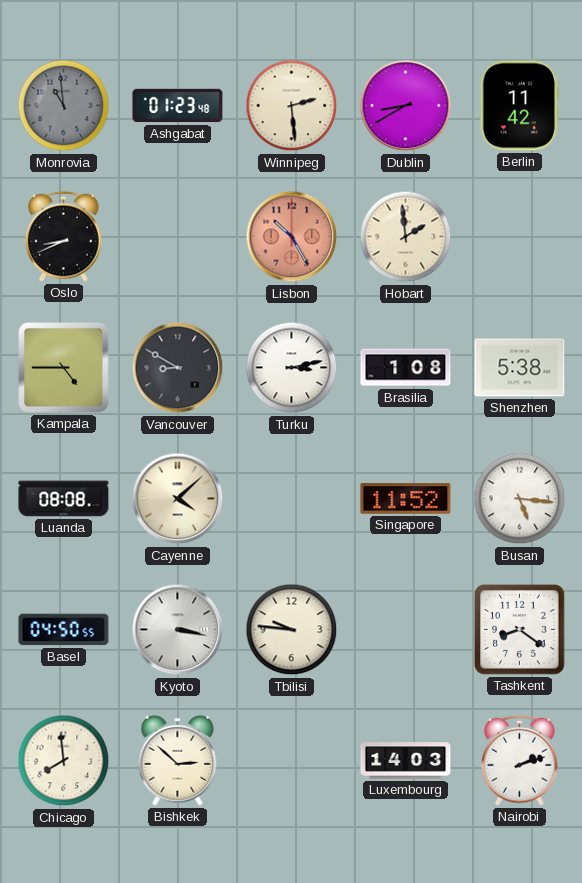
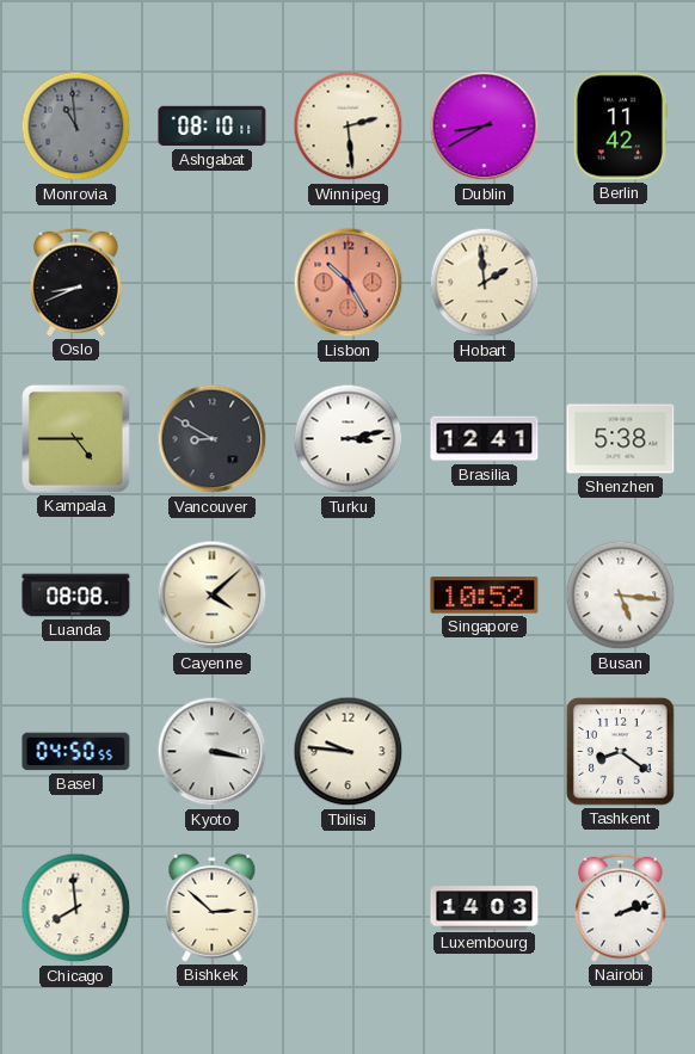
Ashgabat: 01:23 -> 08:10
Brasilia: 1:08 -> 12:41
Singapore: 11:52 -> 10:52
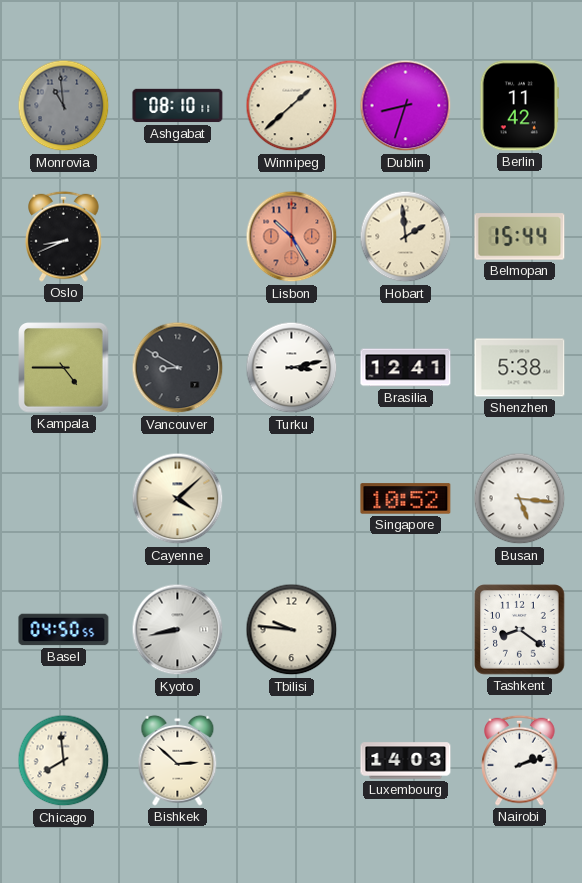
Winnipeg: 2:29 -> 1:38
Dublin: 8:40 -> 8:33
Belmopan: none -> 15:44
Luanda: 08:08 -> none
Kyoto: 3:17 -> 8:43
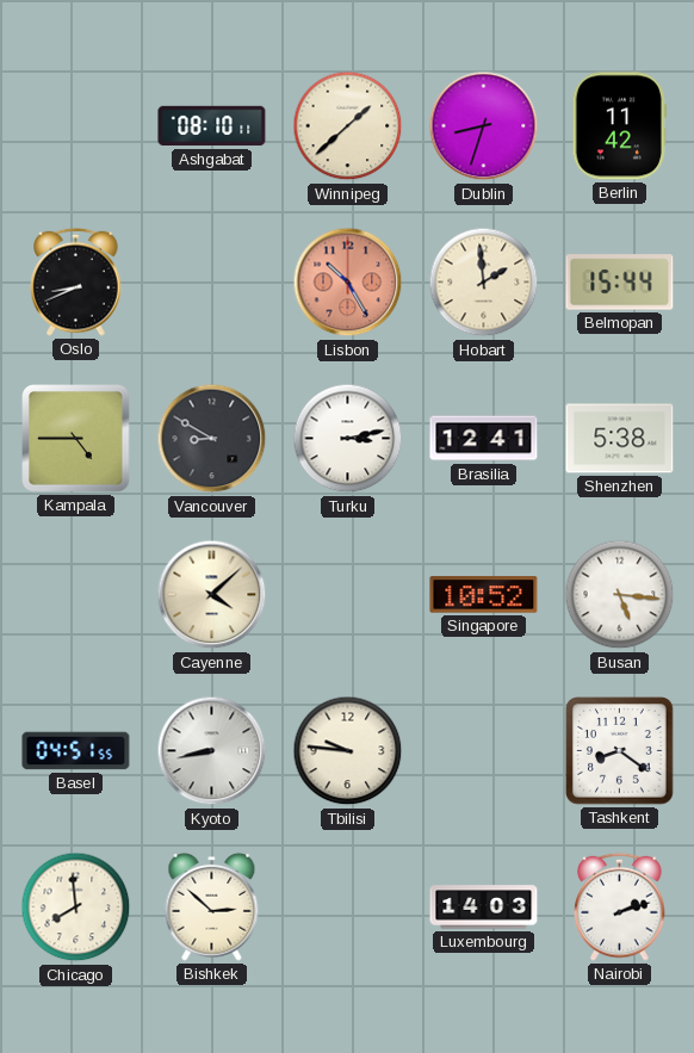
Monrovia: 10:59 -> none
Basel: 04:50 -> 04:51
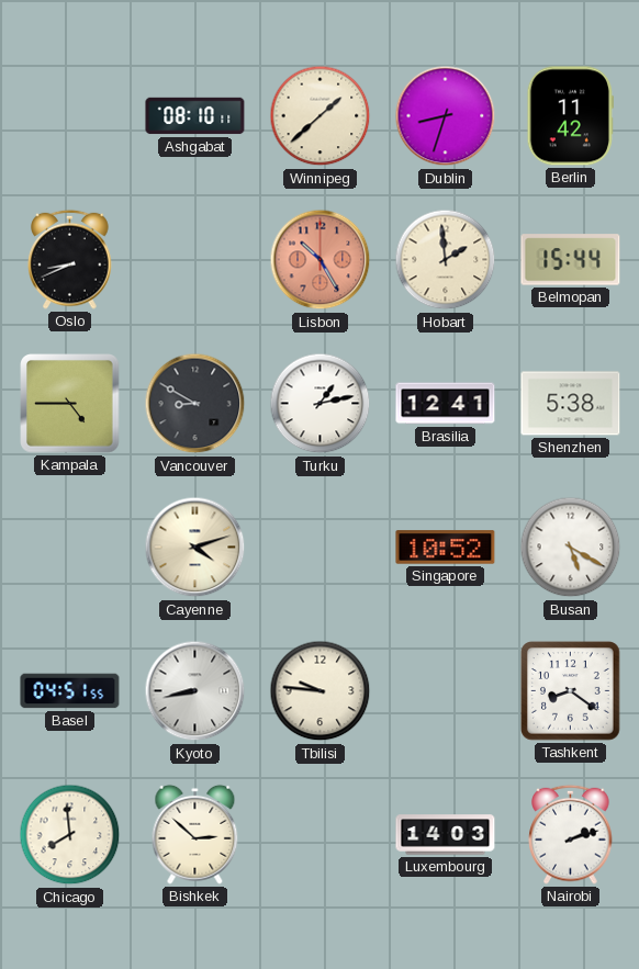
Turku: 3:13 -> 1:13
Cayenne: 4:08 -> 4:12
Busan: 5:16 -> 5:20
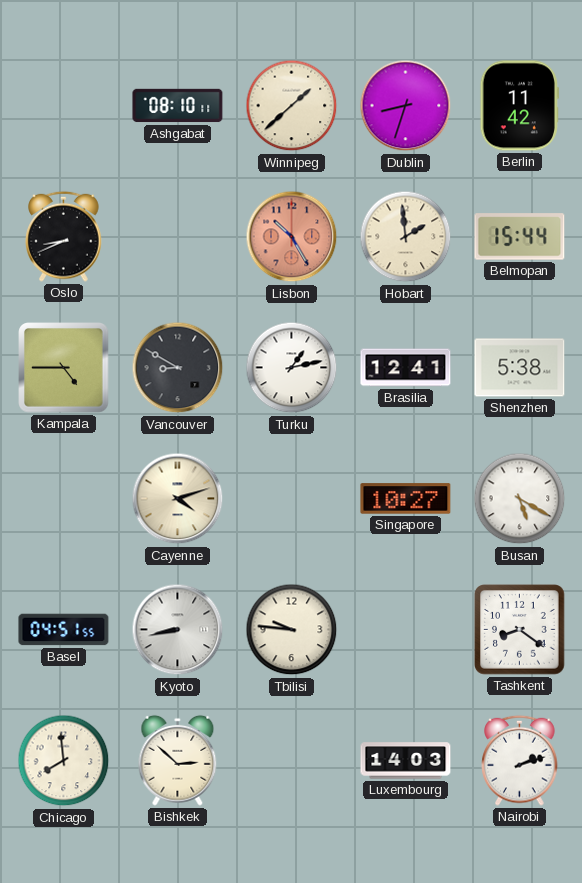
Singapore: 10:52 -> 10:27
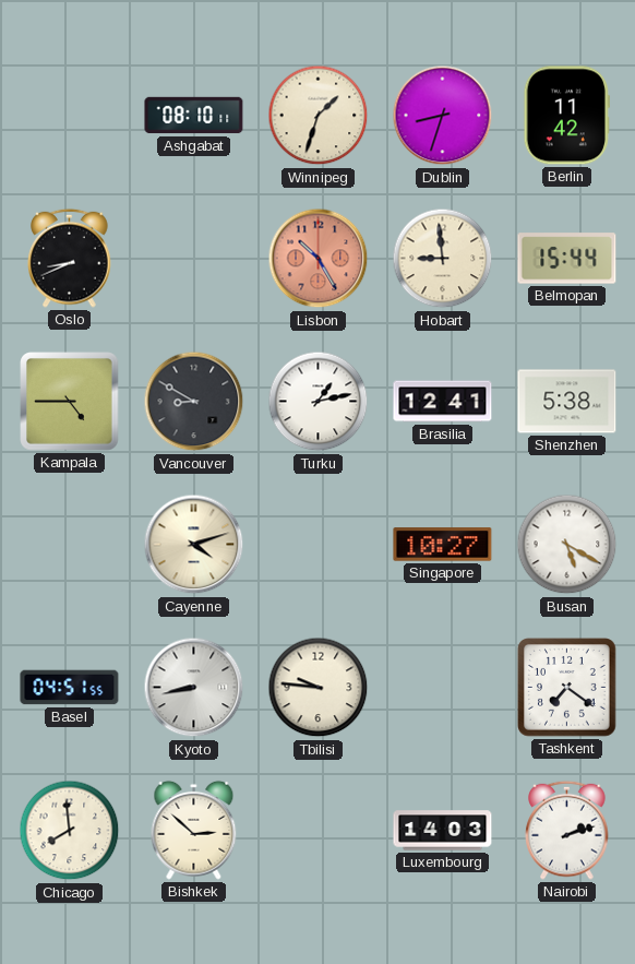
Winnipeg: 1:38 -> 1:33
Hobart: 1:59 -> 8:59
Tashkent: 8:21 -> 7:21
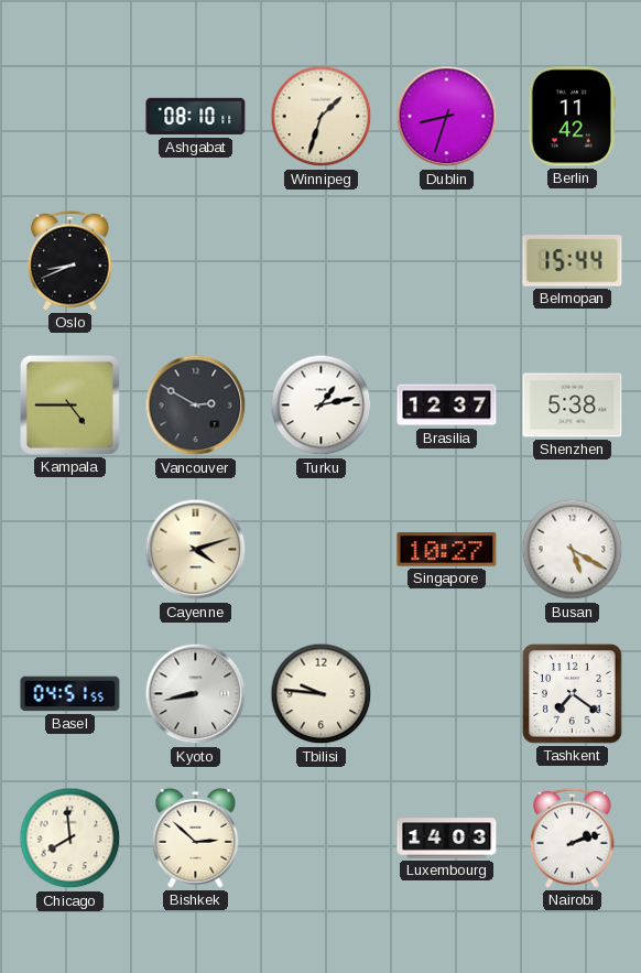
Lisbon: 10:25 -> none
Hobart: 8:59 -> none
Vancouver: 8:50 -> 2:50
Brasilia: 12:41 -> 12:37
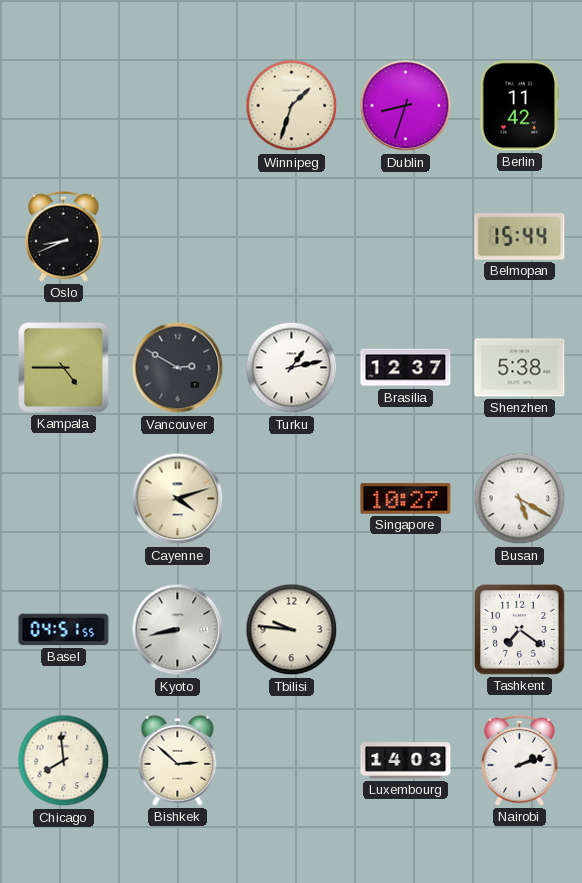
Ashgabat: 08:10 -> none
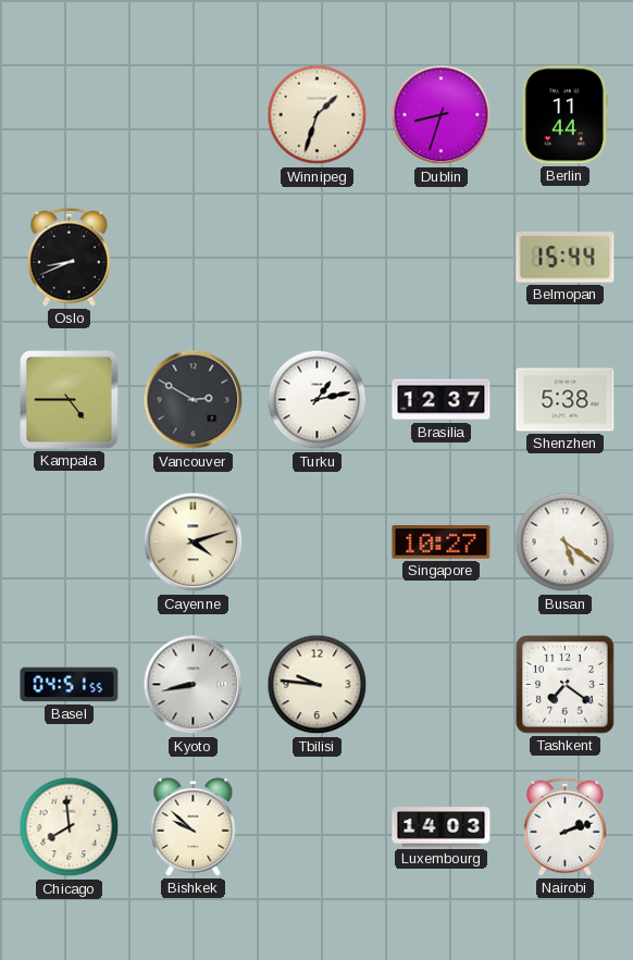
Berlin: 11:42 -> 11:44
Busan: 5:20 -> 5:21
Bishkek: 2:52 -> 9:52
